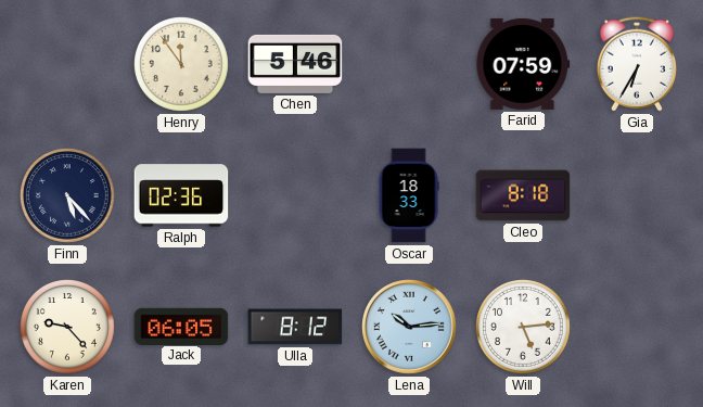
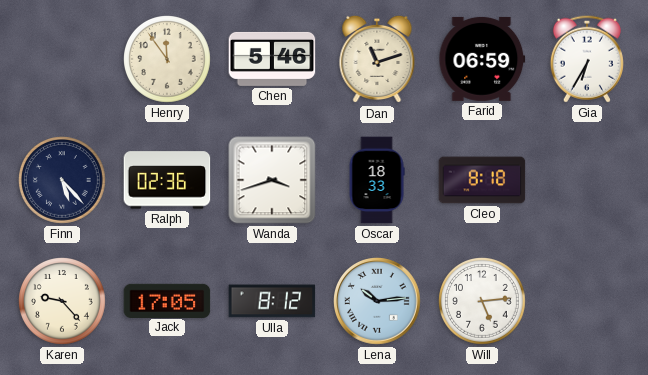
Dan: none -> 11:12
Farid: 07:59 -> 06:59
Wanda: none -> 3:42
Jack: 06:05 -> 17:05
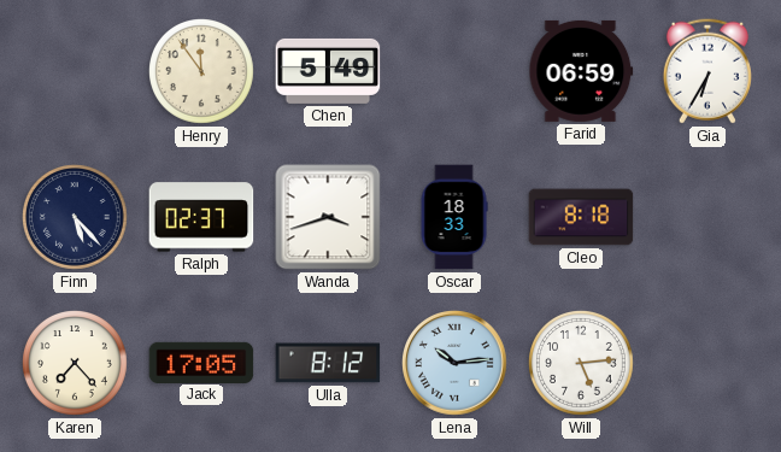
Chen: 5:46 -> 5:49
Dan: 11:12 -> none
Ralph: 02:36 -> 02:37
Karen: 9:23 -> 7:23
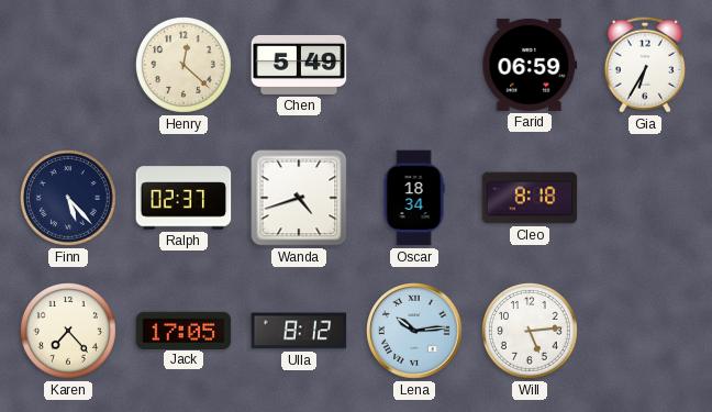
Henry: 11:54 -> 12:22
Wanda: 3:42 -> 4:42
Oscar: 18:33 -> 18:34
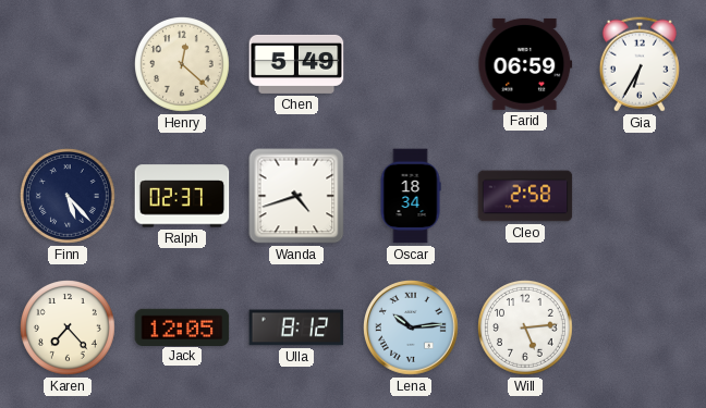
Cleo: 8:18 -> 2:58
Jack: 17:05 -> 12:05
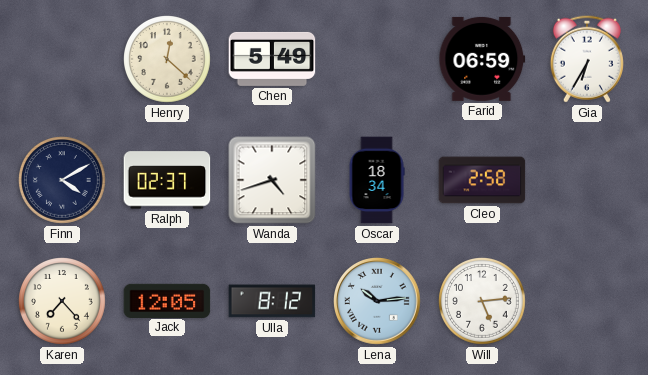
Finn: 5:23 -> 4:10
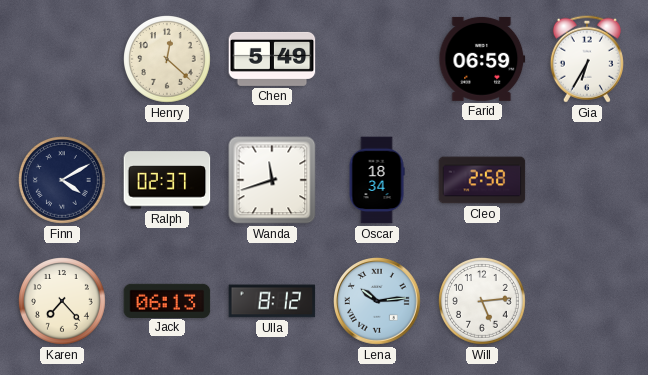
Wanda: 4:42 -> 11:42
Jack: 12:05 -> 06:13
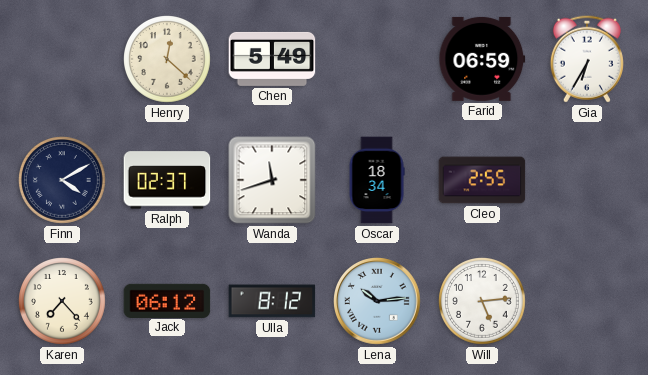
Cleo: 2:58 -> 2:55
Jack: 06:13 -> 06:12
